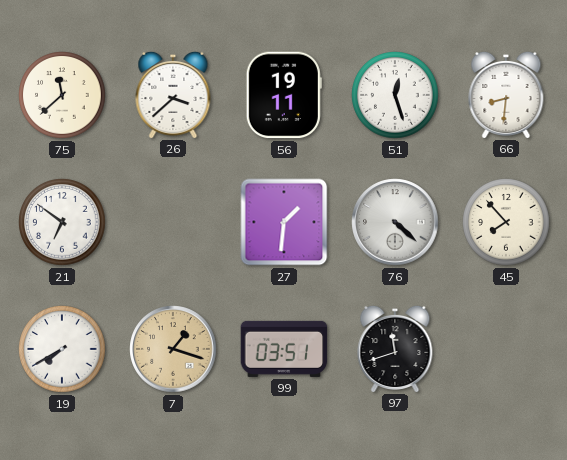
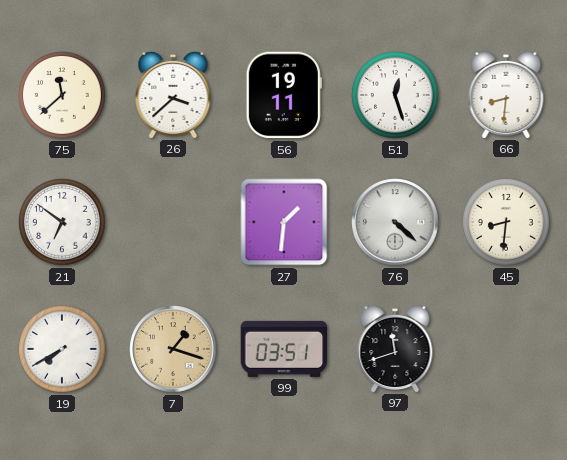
45: 7:53 -> 8:31
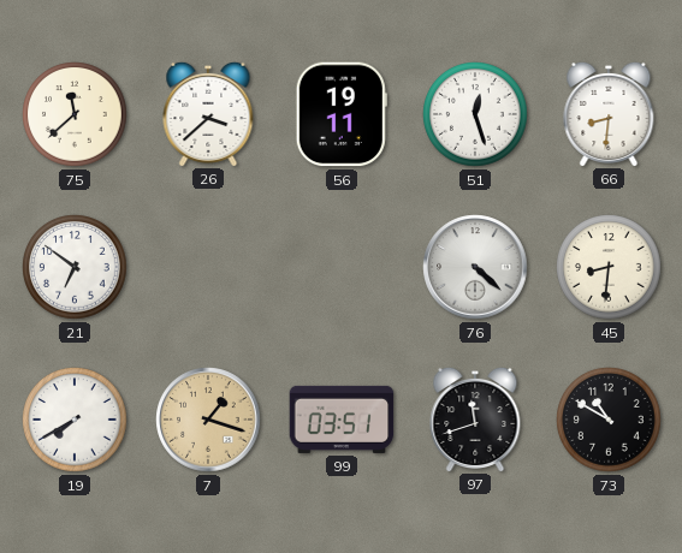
27: 1:31 -> none
73: none -> 10:50
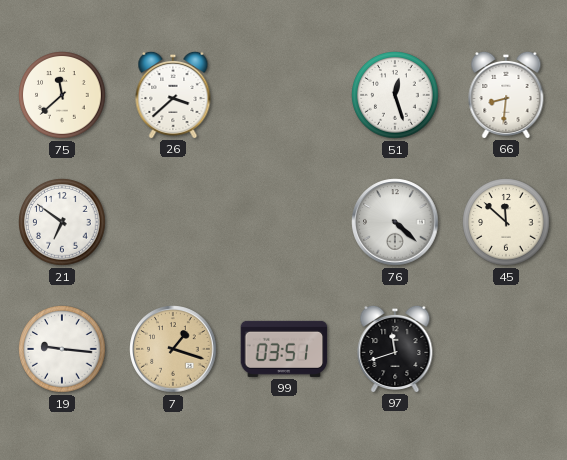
56: 19:11 -> none
45: 8:31 -> 11:52
19: 7:40 -> 9:16
73: 10:50 -> none
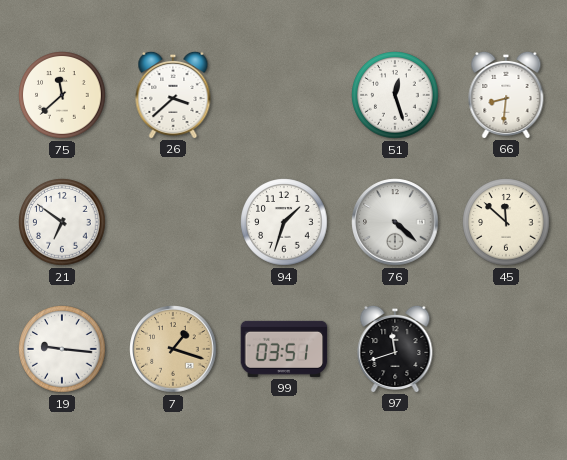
94: none -> 1:33
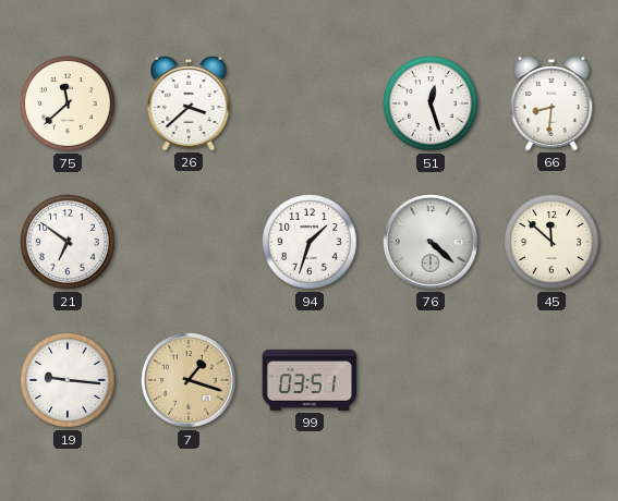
97: 11:42 -> none
